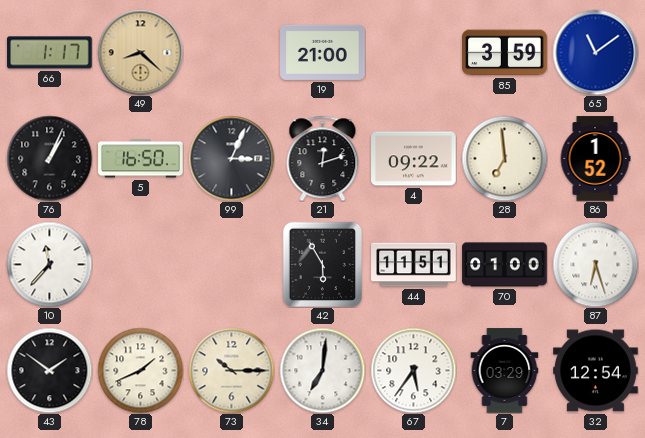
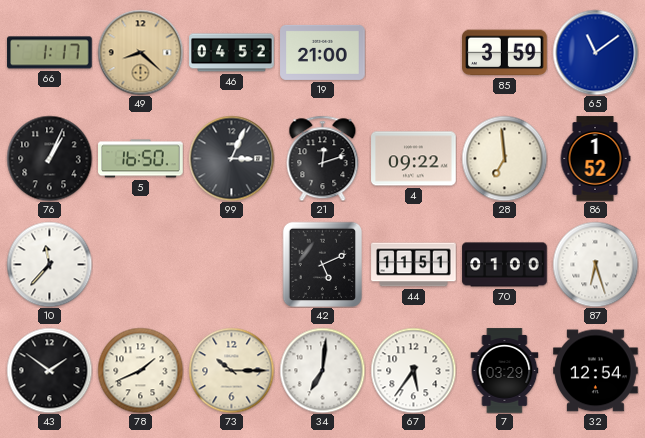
46: none -> 04:52
42: 5:55 -> 5:11
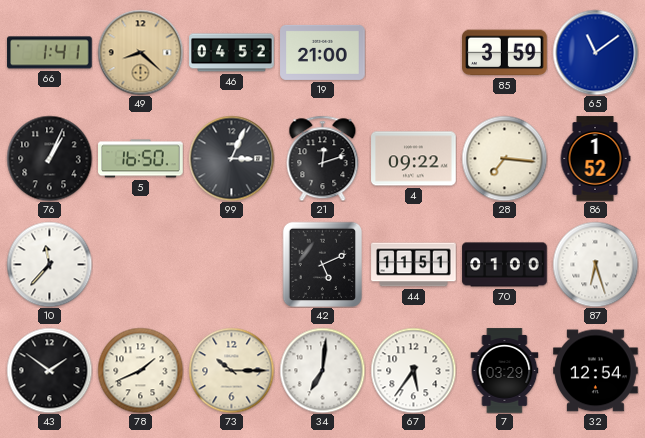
66: 1:17 -> 1:41
28: 6:59 -> 7:16
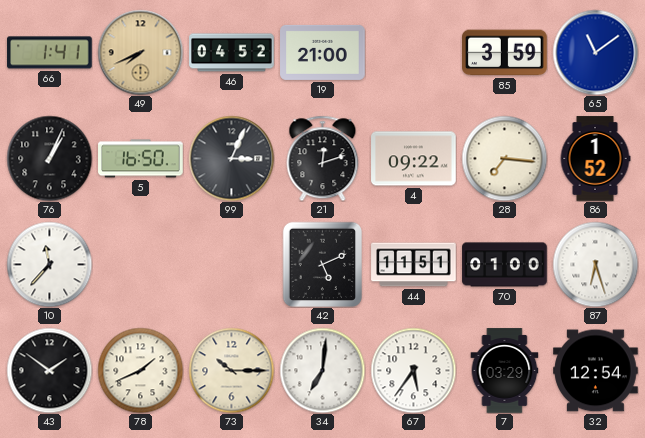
49: 8:22 -> 7:41
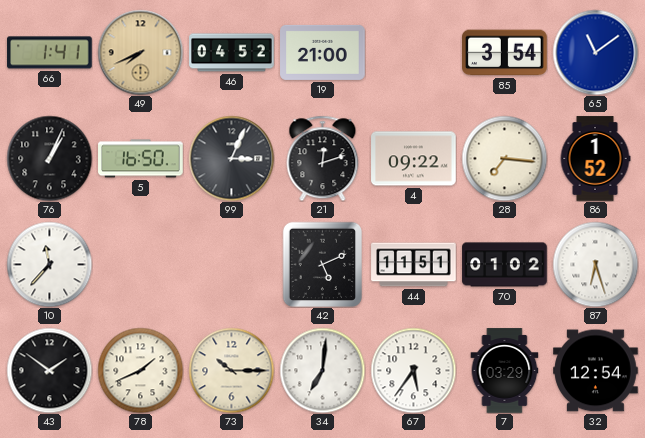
85: 3:59 -> 3:54
70: 01:00 -> 01:02
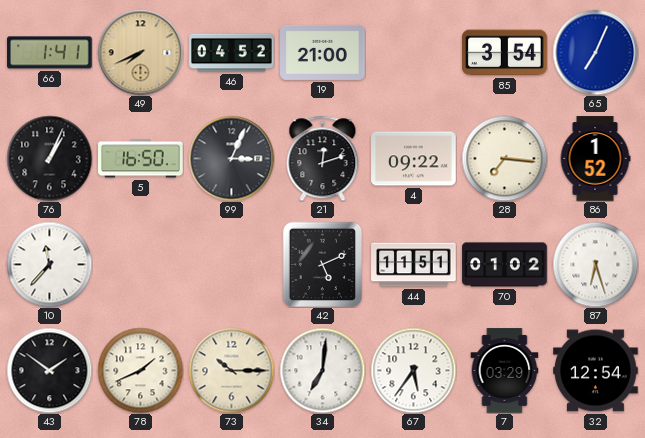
65: 11:09 -> 7:04
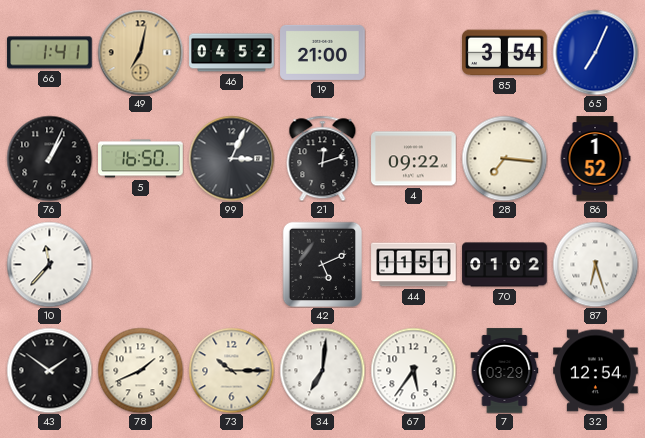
49: 7:41 -> 7:02
